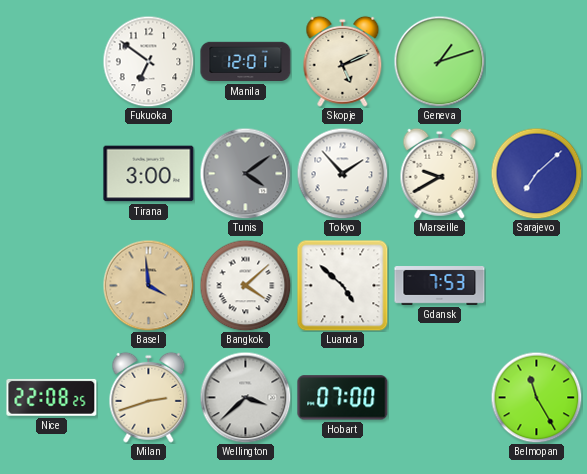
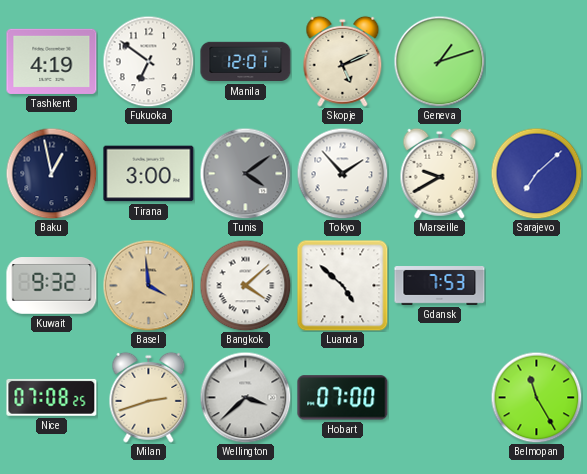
Tashkent: none -> 4:19
Baku: none -> 12:58
Kuwait: none -> 9:32
Nice: 22:08 -> 07:08
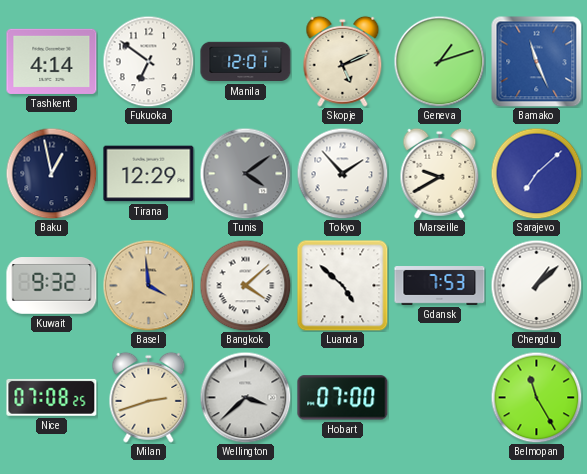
Tashkent: 4:19 -> 4:14
Bamako: none -> 11:26
Tirana: 3:00 -> 12:29
Chengdu: none -> 1:08
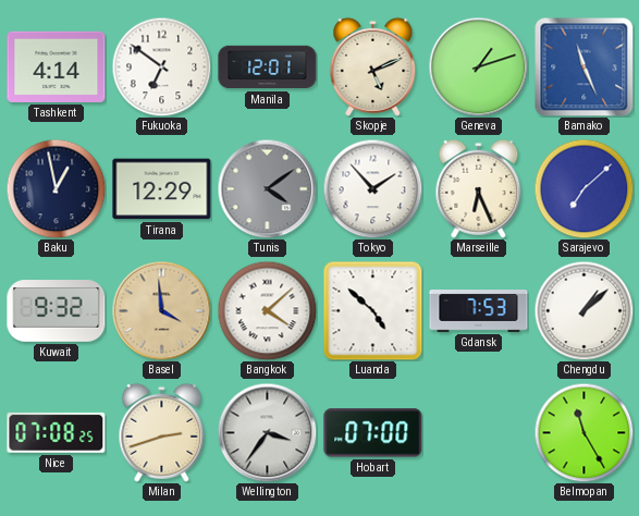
Marseille: 9:40 -> 6:26
Wellington: 3:38 -> 3:36
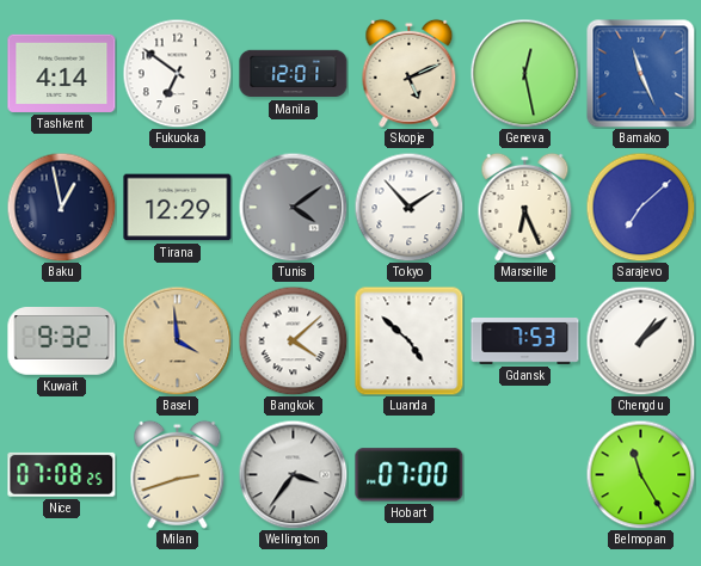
Geneva: 1:12 -> 12:28
